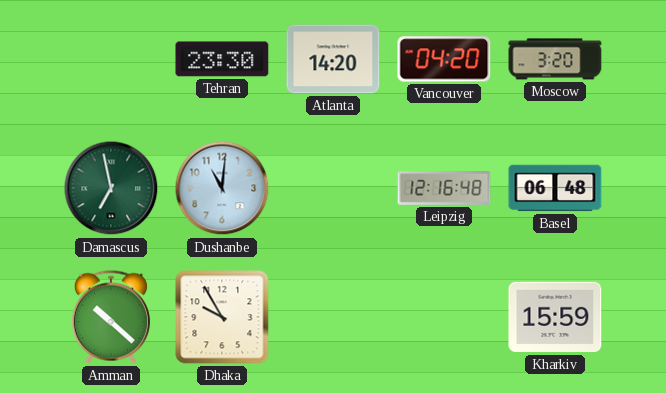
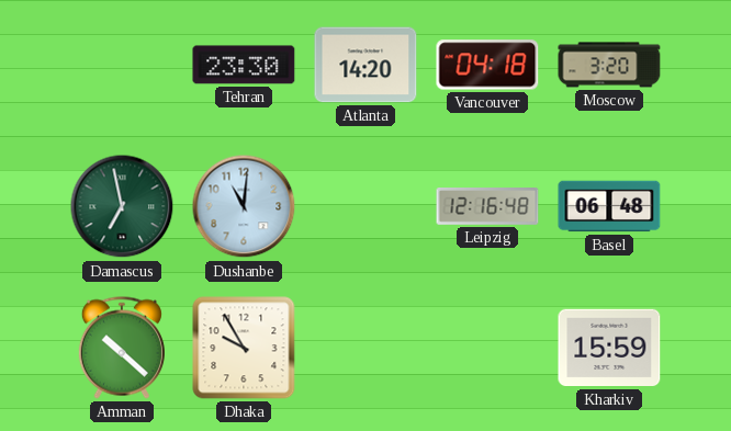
Vancouver: 04:20 -> 04:18
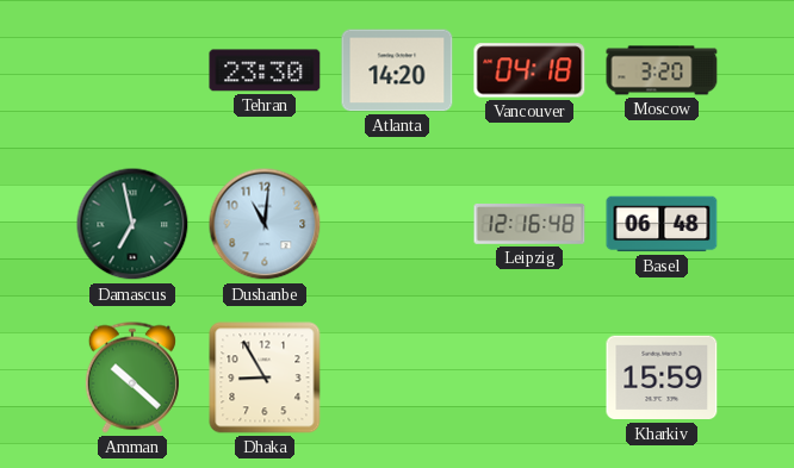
Dhaka: 9:55 -> 8:55
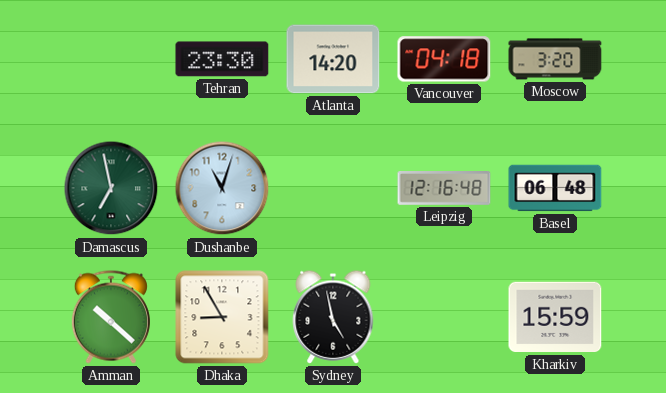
Dushanbe: 11:01 -> 11:03
Sydney: none -> 4:58
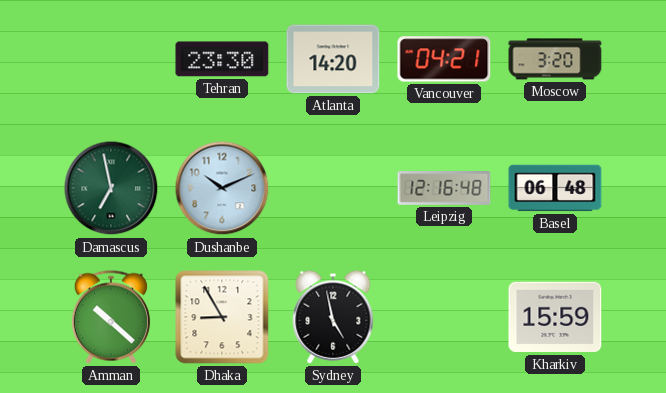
Vancouver: 04:18 -> 04:21
Dushanbe: 11:03 -> 10:11
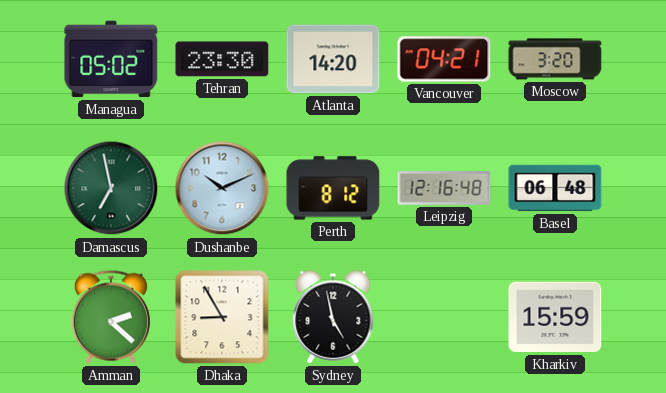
Managua: none -> 05:02
Perth: none -> 8:12
Amman: 10:22 -> 2:22
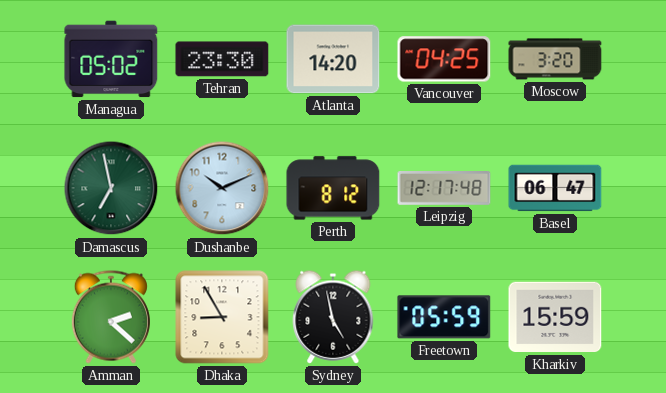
Vancouver: 04:21 -> 04:25
Leipzig: 12:16 -> 12:17
Basel: 06:48 -> 06:47
Freetown: none -> 05:59
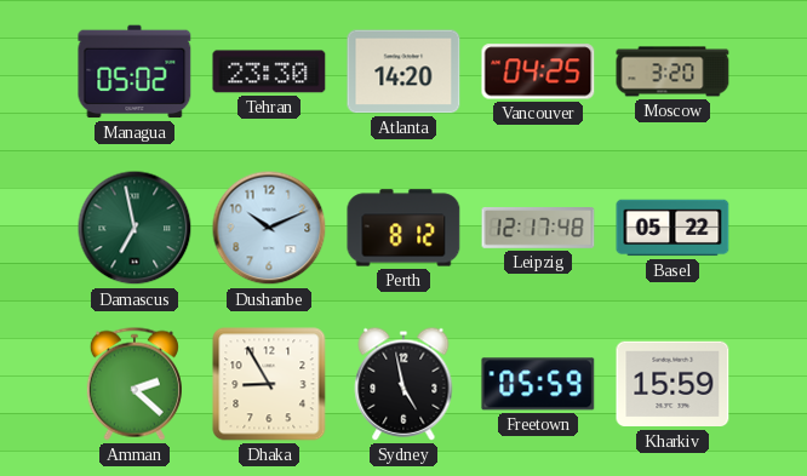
Basel: 06:47 -> 05:22
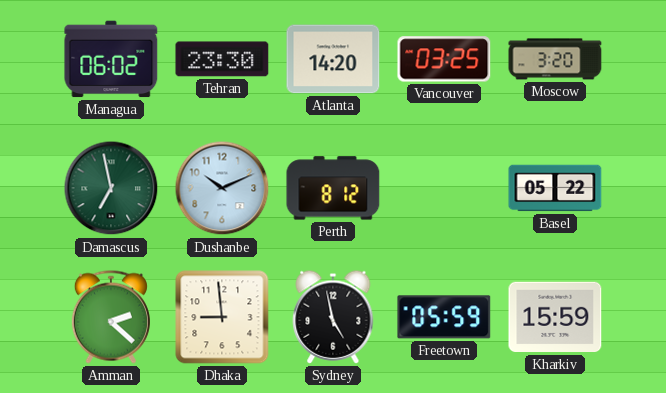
Managua: 05:02 -> 06:02
Vancouver: 04:25 -> 03:25
Leipzig: 12:17 -> none
Dhaka: 8:55 -> 8:59
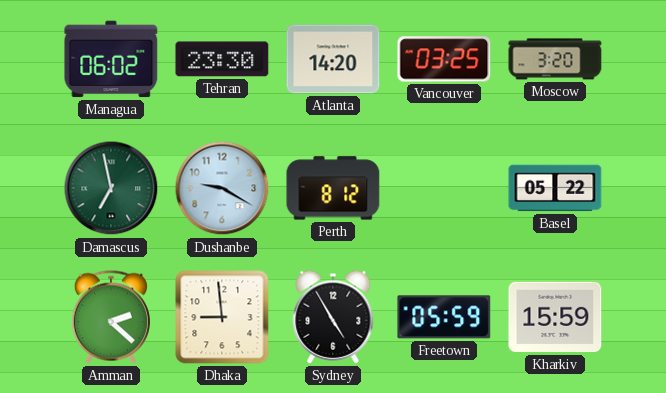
Dushanbe: 10:11 -> 9:20
Sydney: 4:58 -> 4:55
